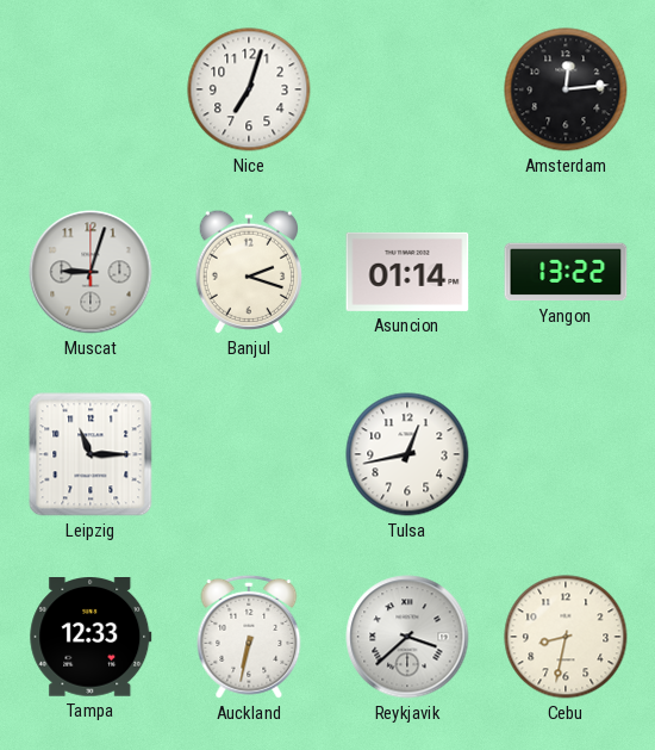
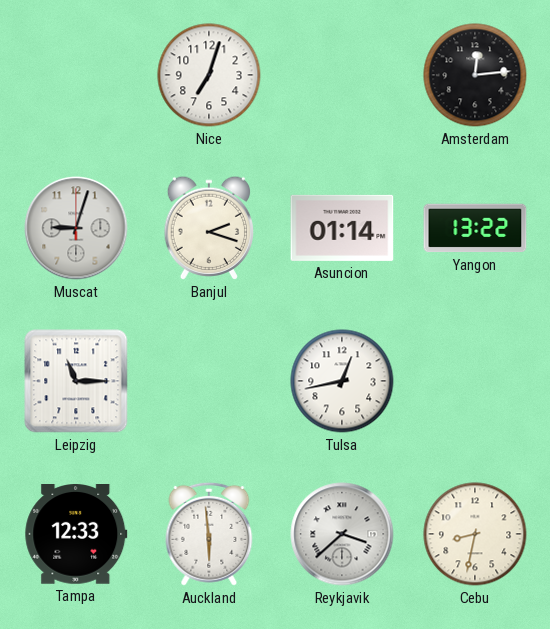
Auckland: 6:32 -> 5:59
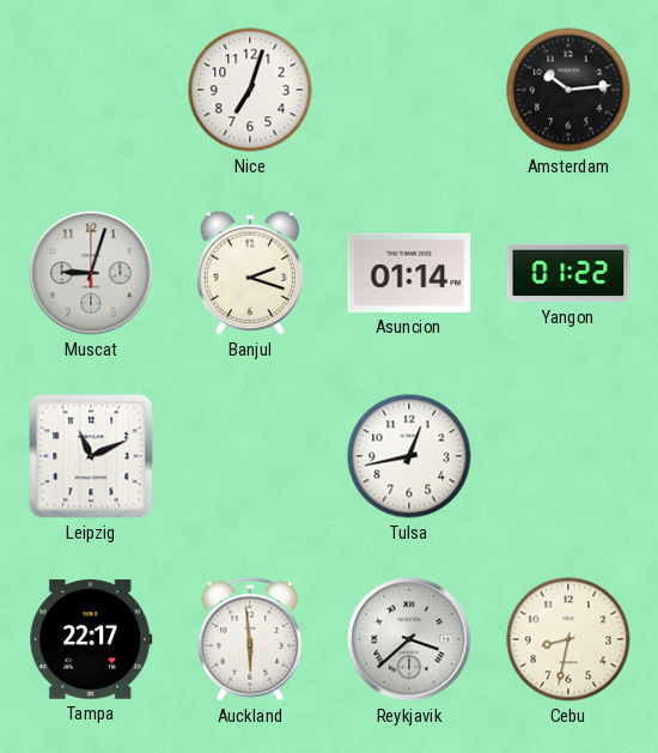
Amsterdam: 12:14 -> 10:14
Yangon: 13:22 -> 01:22
Leipzig: 11:15 -> 11:11
Tampa: 12:33 -> 22:17
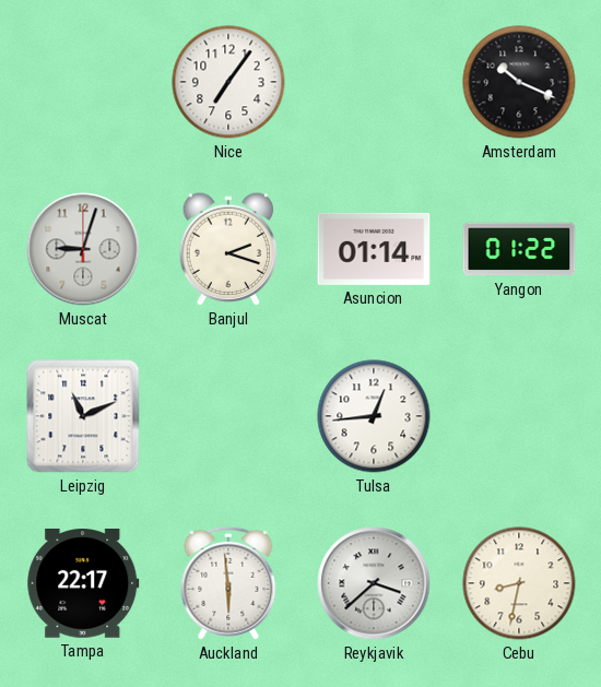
Nice: 7:03 -> 7:06
Amsterdam: 10:14 -> 10:19
Tulsa: 12:43 -> 12:44
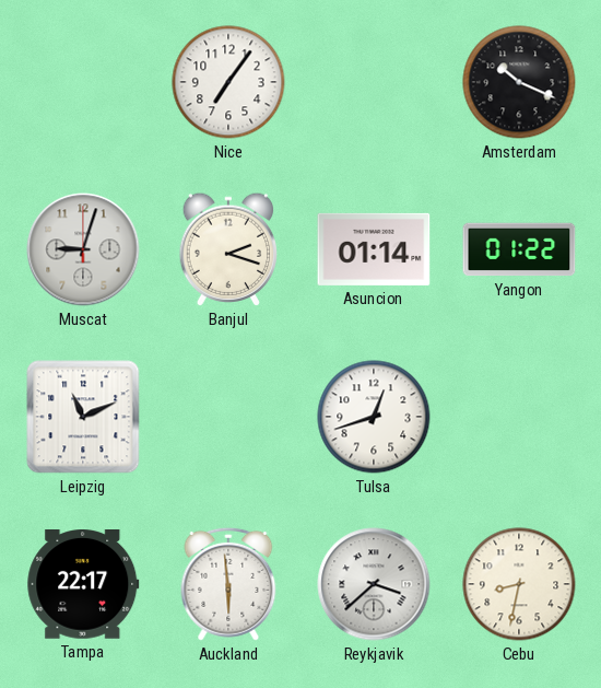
Tulsa: 12:44 -> 12:42
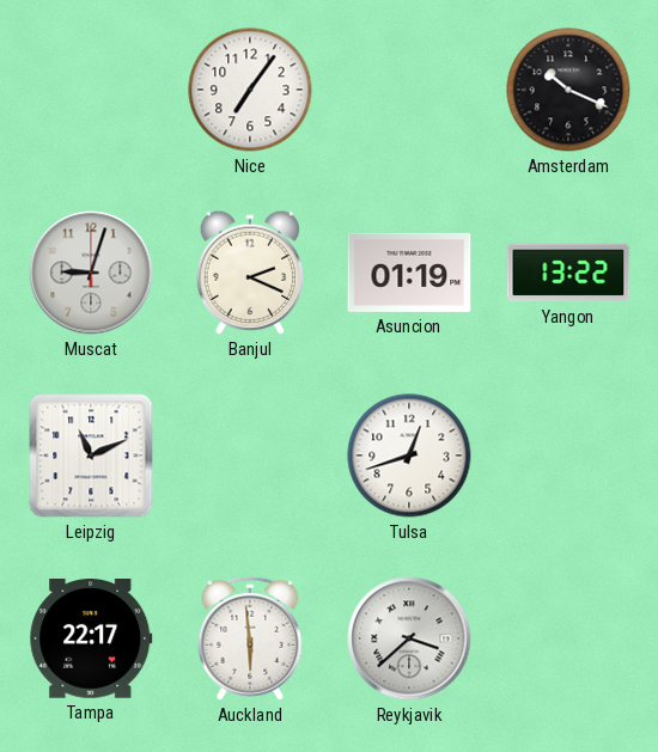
Banjul: 2:18 -> 2:19
Asuncion: 01:14 -> 01:19
Yangon: 01:22 -> 13:22
Cebu: 8:32 -> none
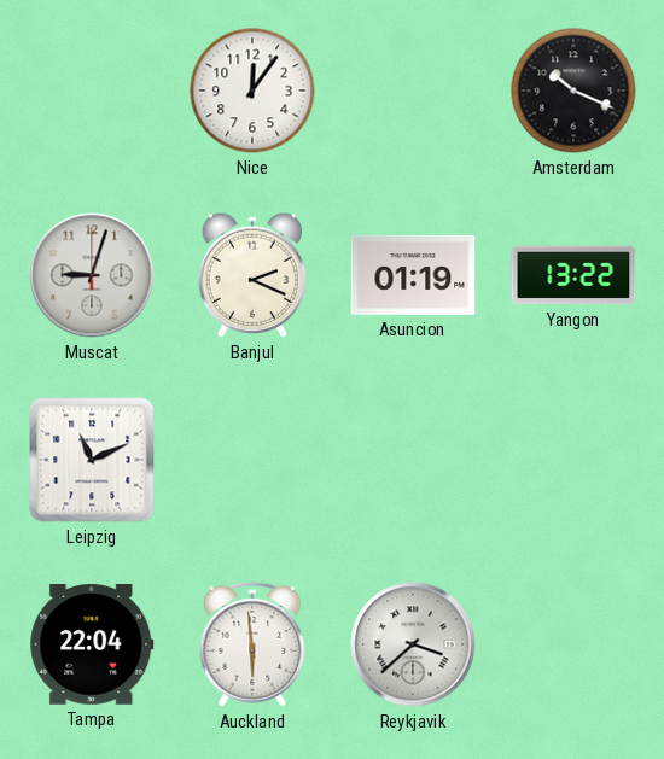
Nice: 7:06 -> 12:06
Tulsa: 12:42 -> none
Tampa: 22:17 -> 22:04
